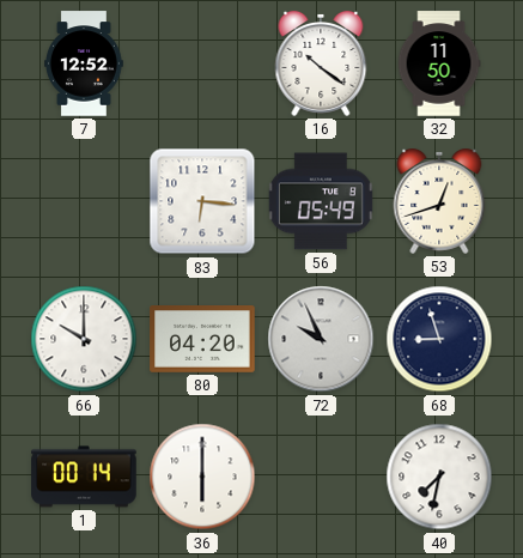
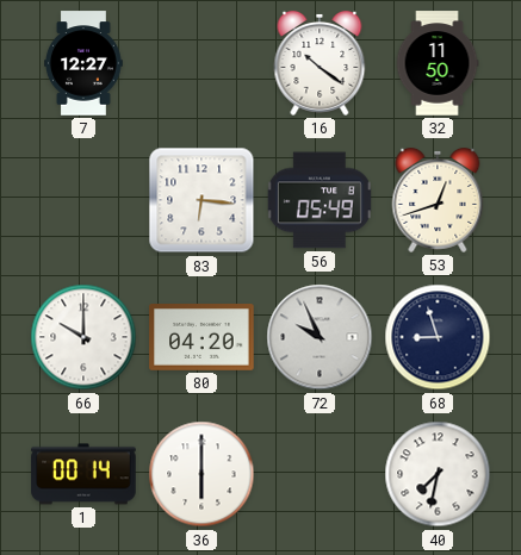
7: 12:52 -> 12:27
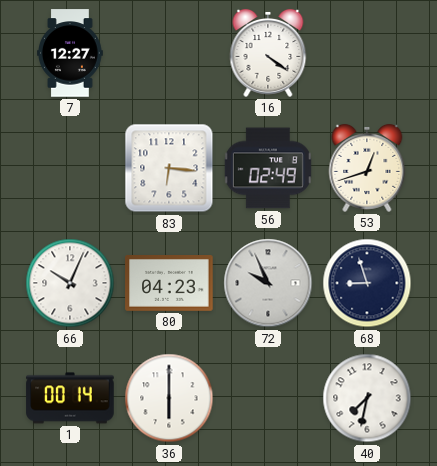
16: 10:21 -> 4:21
32: 11:50 -> none
56: 05:49 -> 02:49
66: 10:00 -> 10:04
80: 04:20 -> 04:23
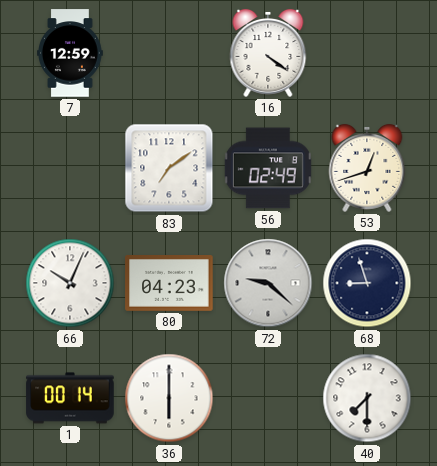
7: 12:27 -> 12:59
83: 6:16 -> 7:09
72: 9:56 -> 9:22
40: 7:32 -> 7:30
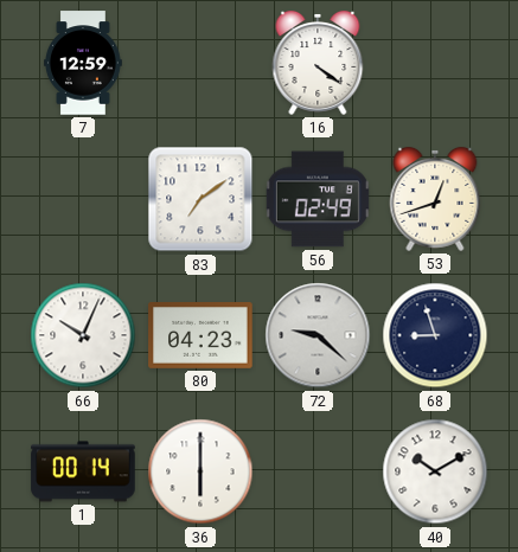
40: 7:30 -> 10:10
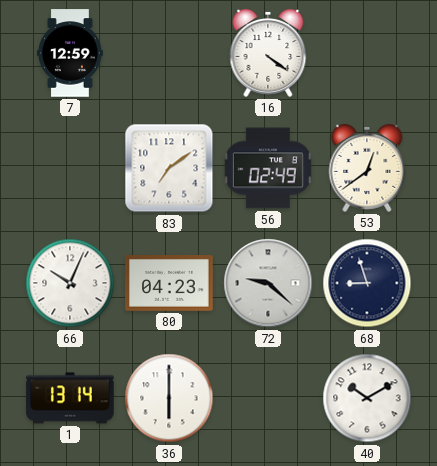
53: 12:42 -> 12:39
1: 00:14 -> 13:14
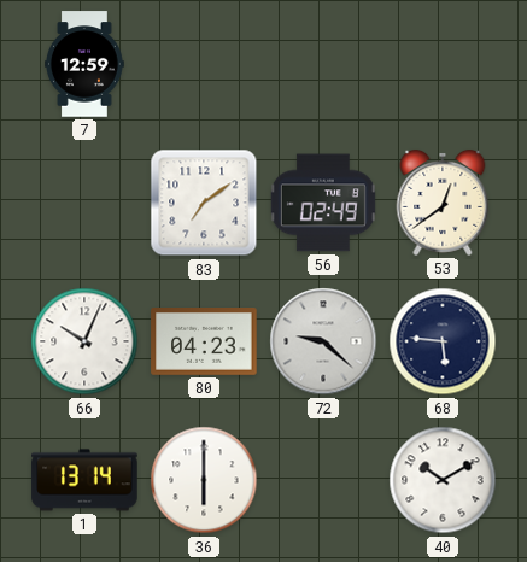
16: 4:21 -> none
68: 8:57 -> 5:46
